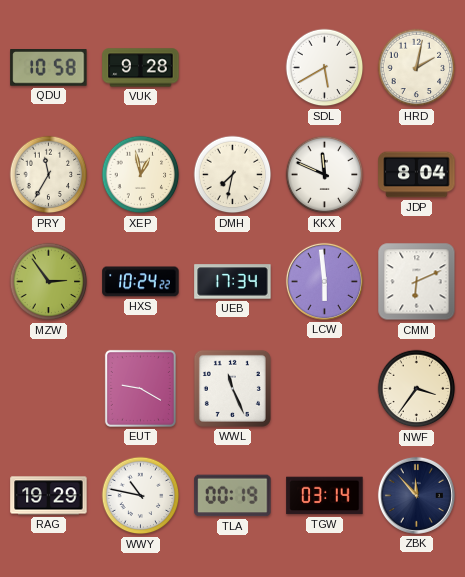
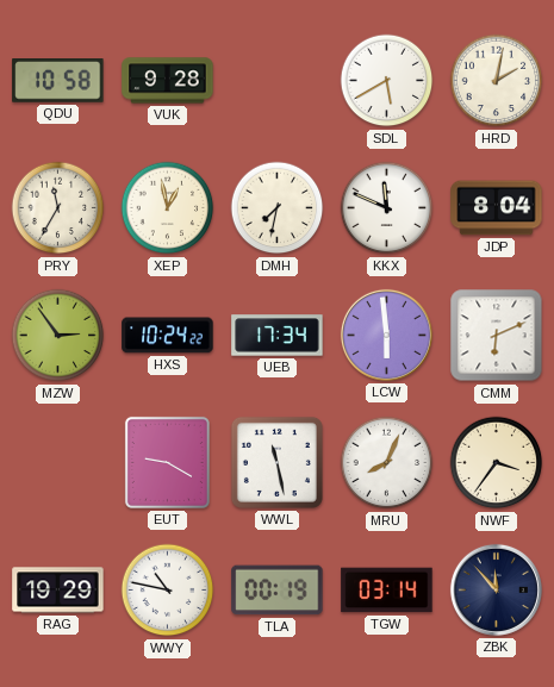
WWL: 11:26 -> 11:28
MRU: none -> 8:04
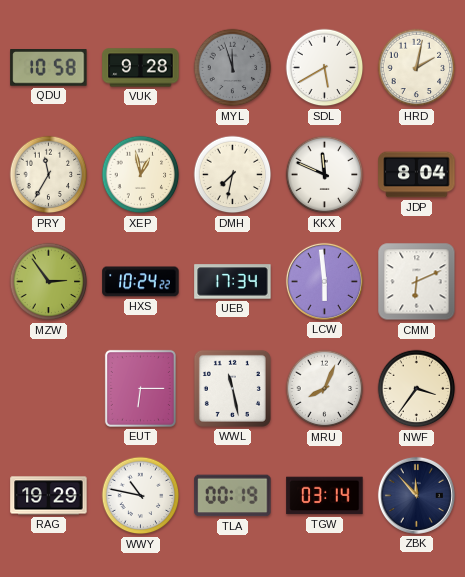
MYL: none -> 11:57
EUT: 9:20 -> 6:15
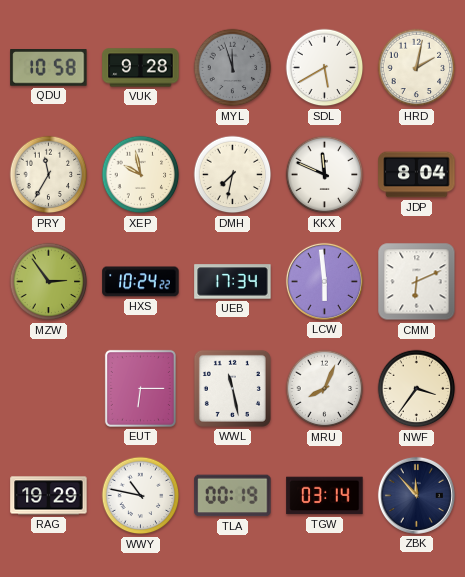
XEP: 12:58 -> 9:58
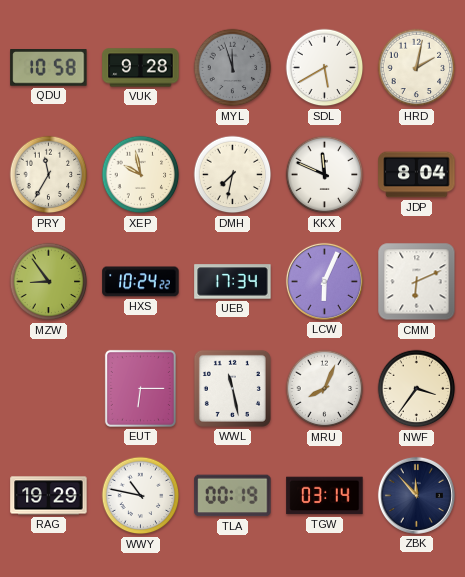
MZW: 2:54 -> 8:54
LCW: 5:59 -> 6:04
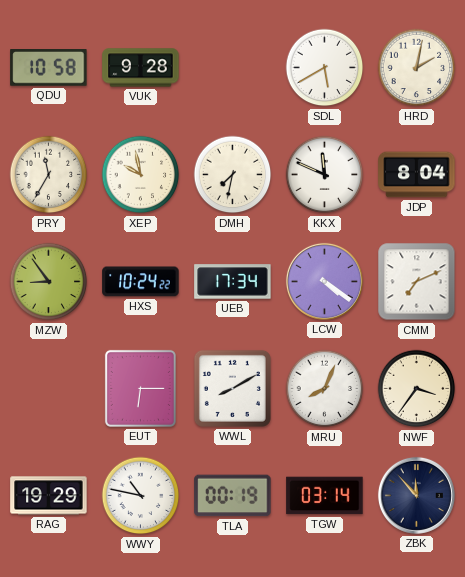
MYL: 11:57 -> none
LCW: 6:04 -> 4:21
CMM: 6:11 -> 7:11
WWL: 11:28 -> 8:10
